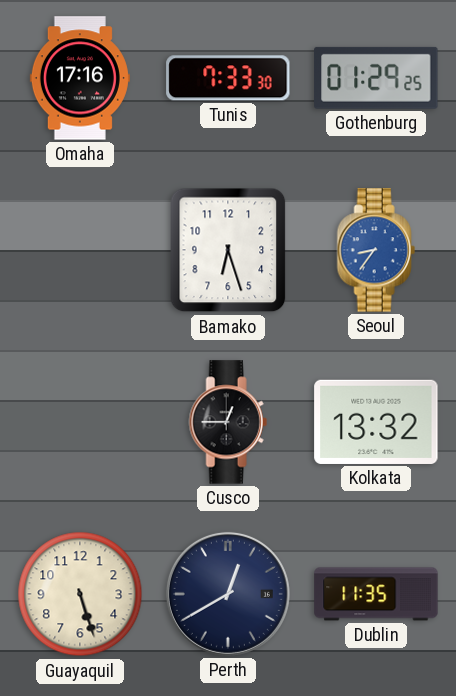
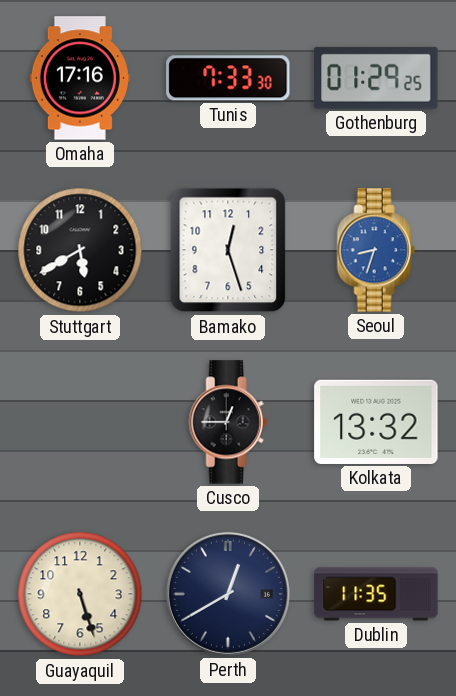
Stuttgart: none -> 5:40
Bamako: 6:27 -> 12:27
Seoul: 8:36 -> 8:33
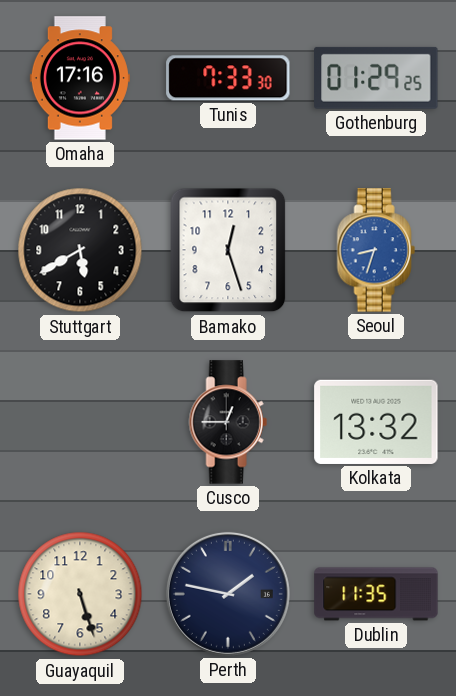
Perth: 12:40 -> 1:47
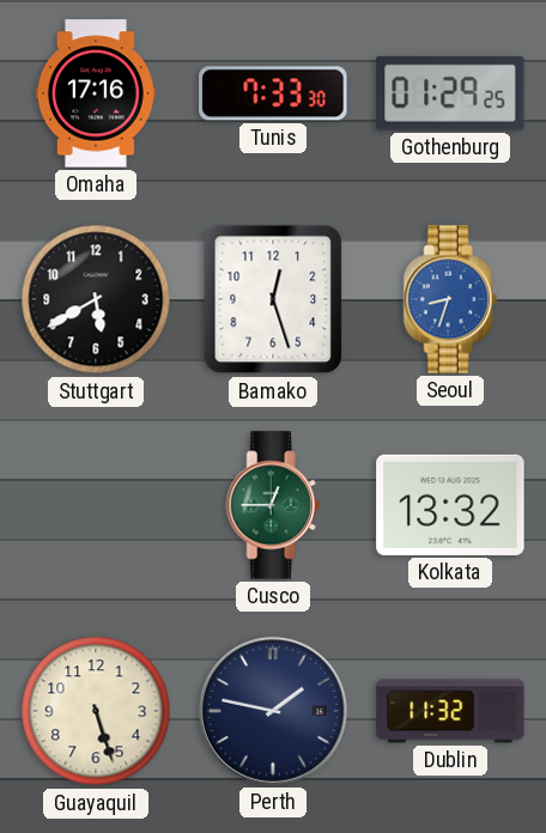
Cusco dial: black -> green
Dublin: 11:35 -> 11:32
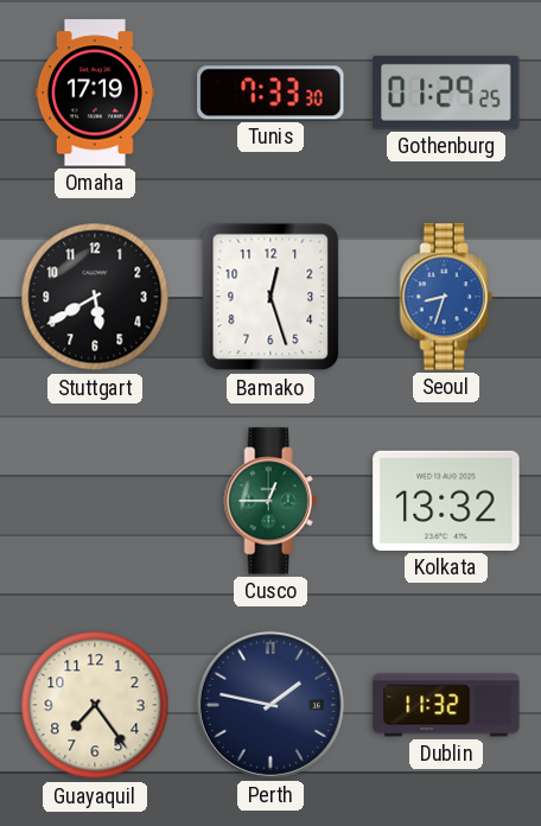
Omaha: 17:16 -> 17:19
Guayaquil: 5:27 -> 7:24
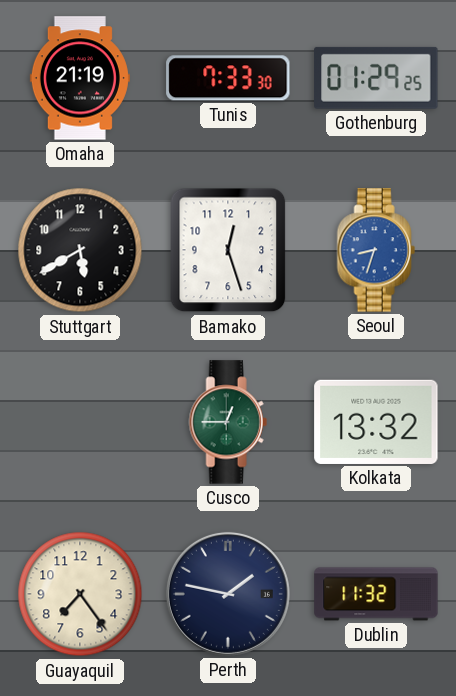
Omaha: 17:19 -> 21:19
